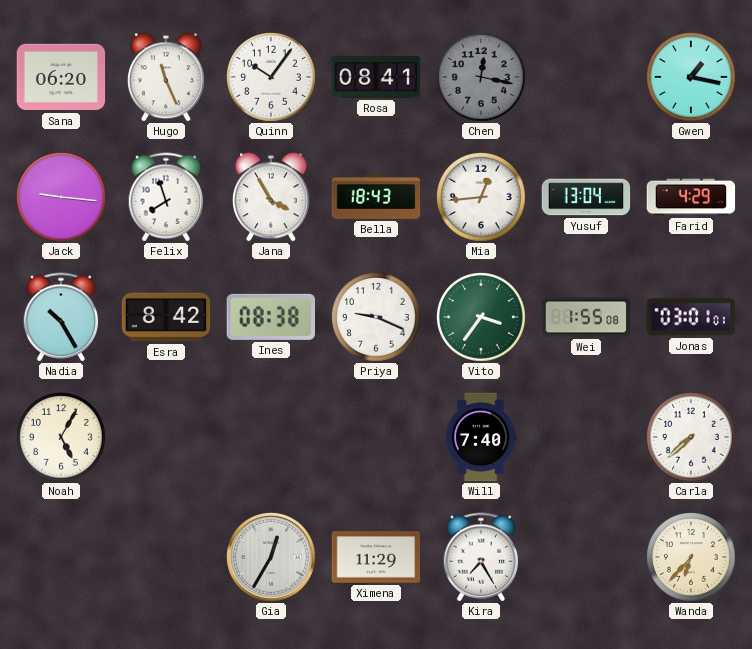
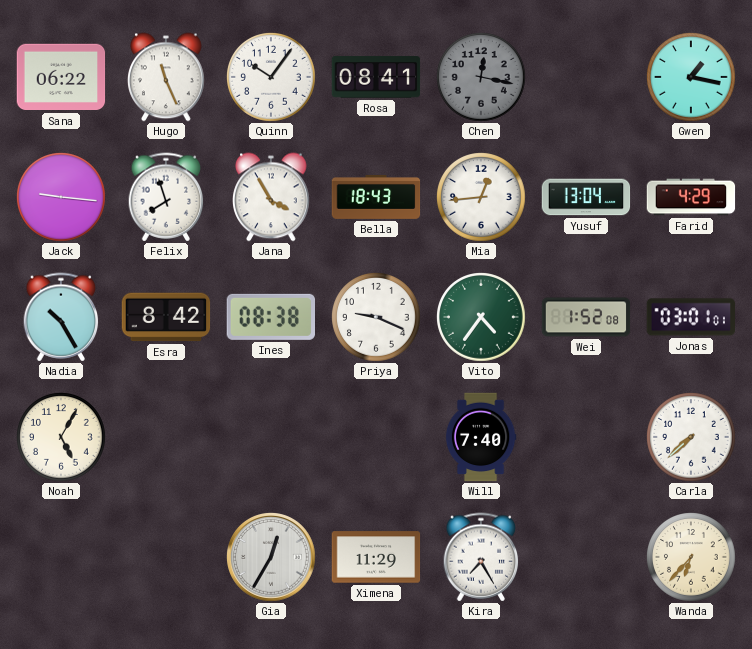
Sana: 06:20 -> 06:22
Vito: 3:36 -> 4:36
Wei: 1:55 -> 1:52
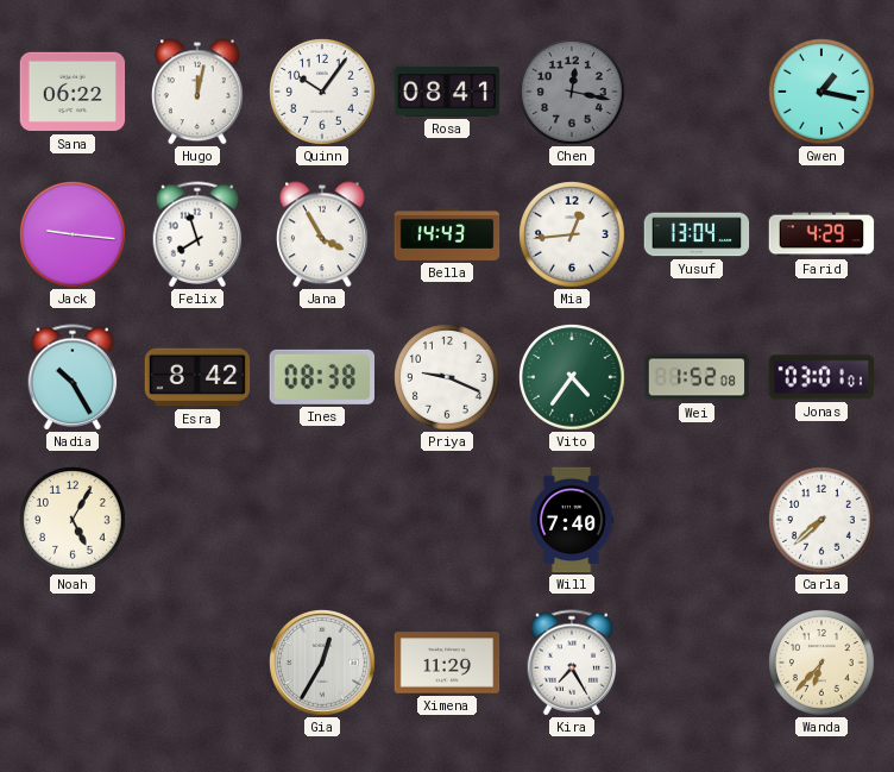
Hugo: 11:26 -> 12:02
Bella: 18:43 -> 14:43
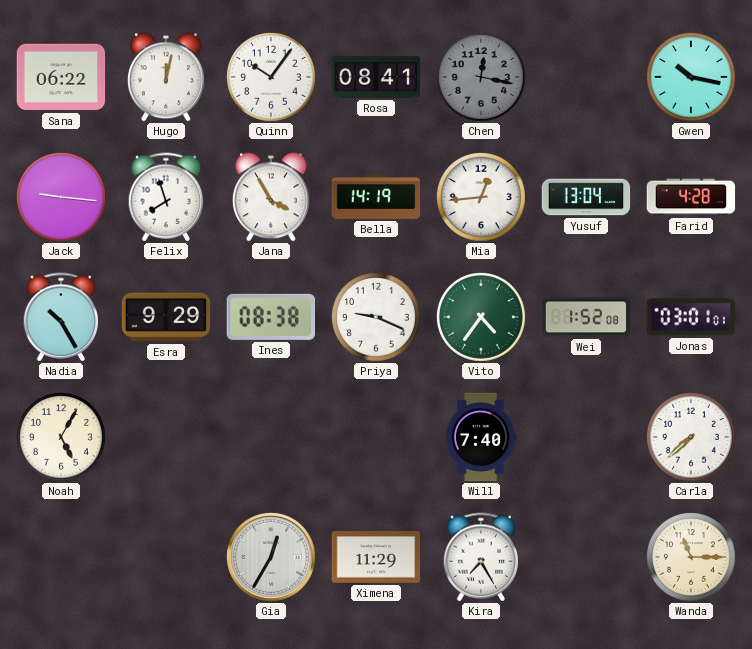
Gwen: 1:17 -> 10:17
Bella: 14:43 -> 14:19
Farid: 4:29 -> 4:28
Esra: 8:42 -> 9:29
Wanda: 6:37 -> 11:15
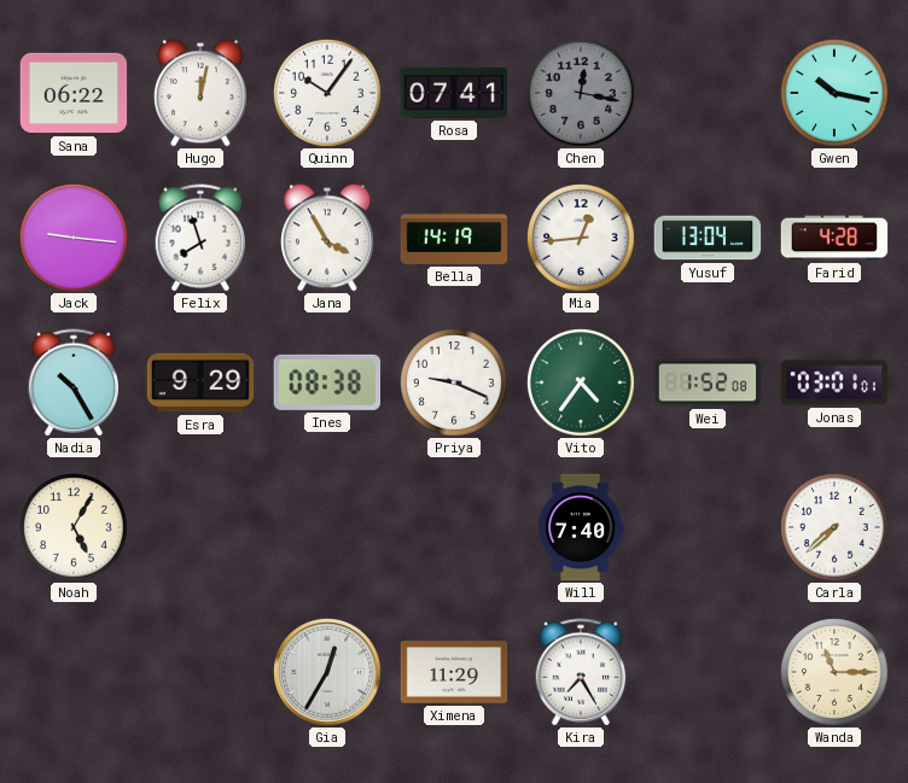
Rosa: 08:41 -> 07:41
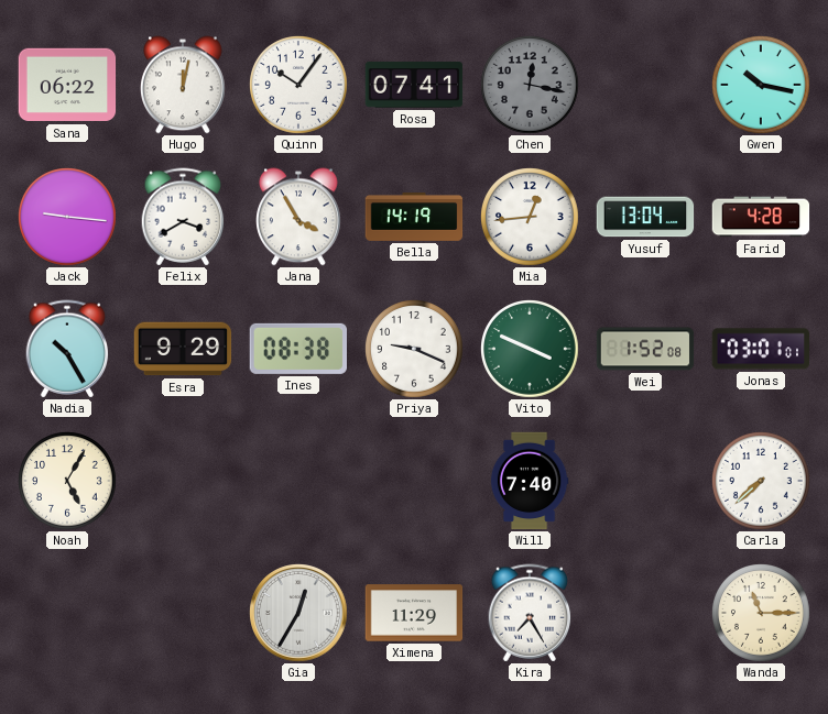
Felix: 7:57 -> 3:40
Vito: 4:36 -> 3:49
